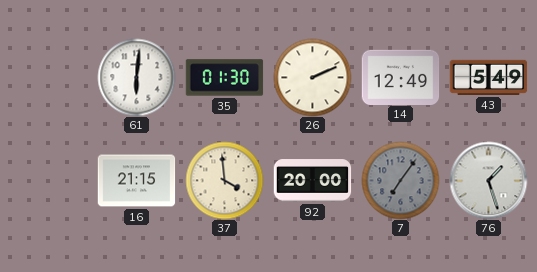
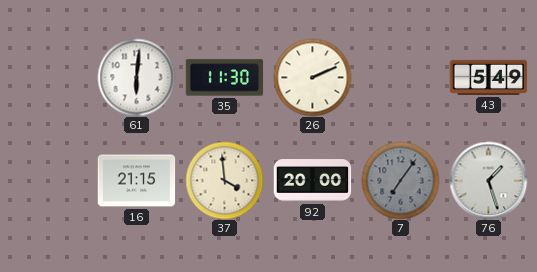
35: 01:30 -> 11:30
14: 12:49 -> none
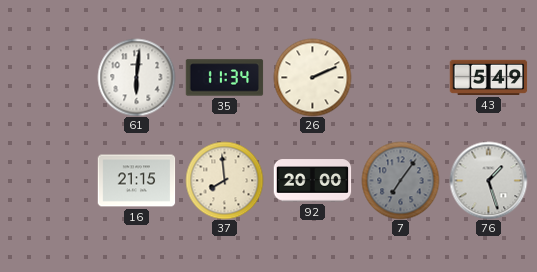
35: 11:30 -> 11:34
37: 3:59 -> 7:59
